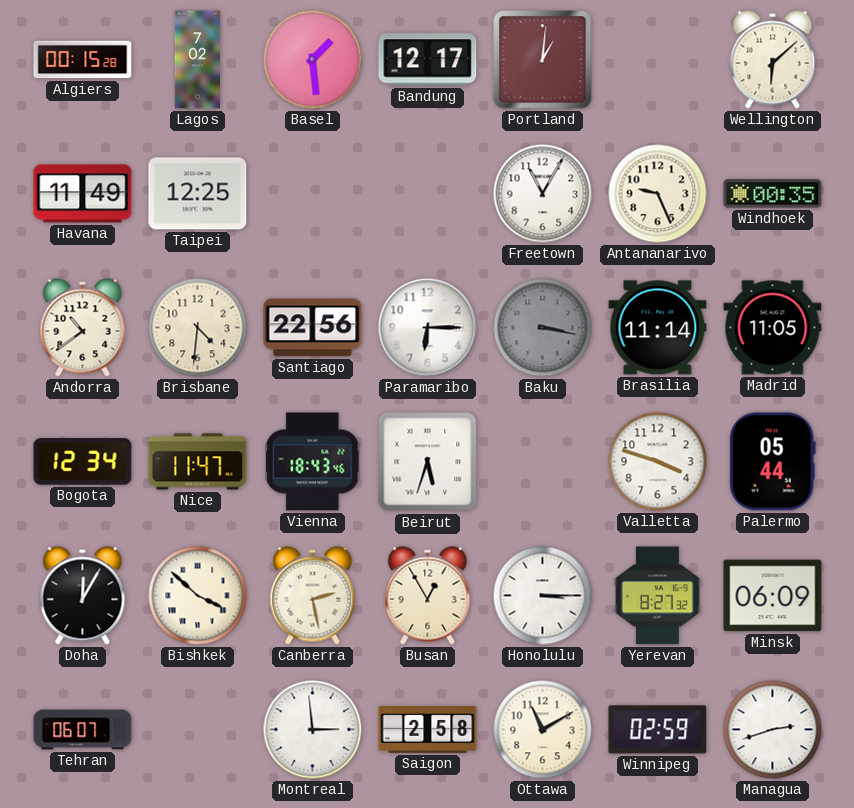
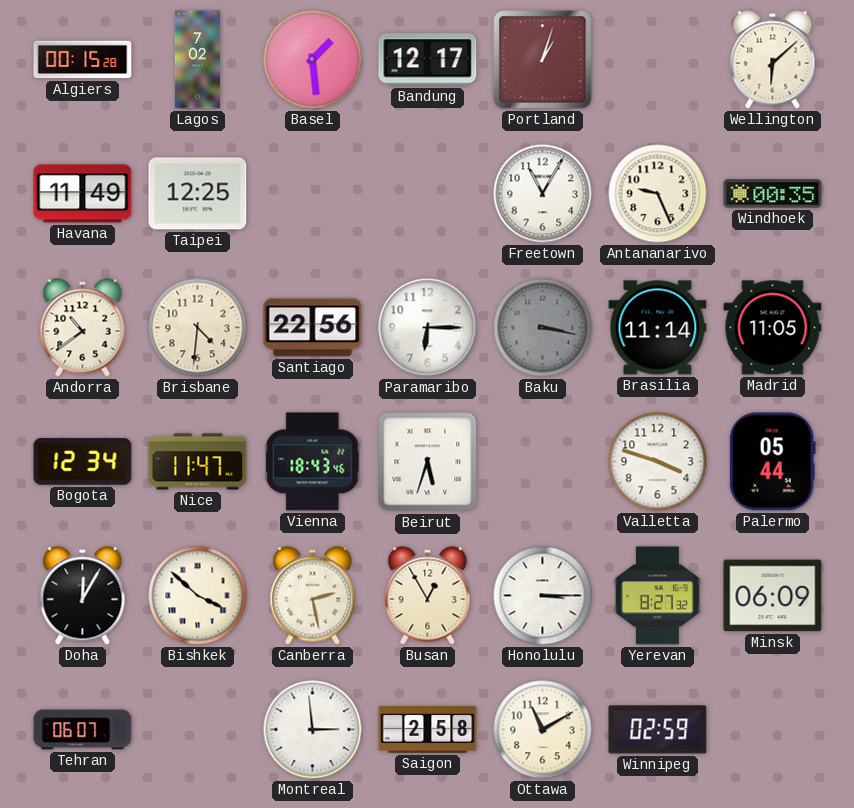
Portland: 1:01 -> 1:03
Managua: 2:42 -> none
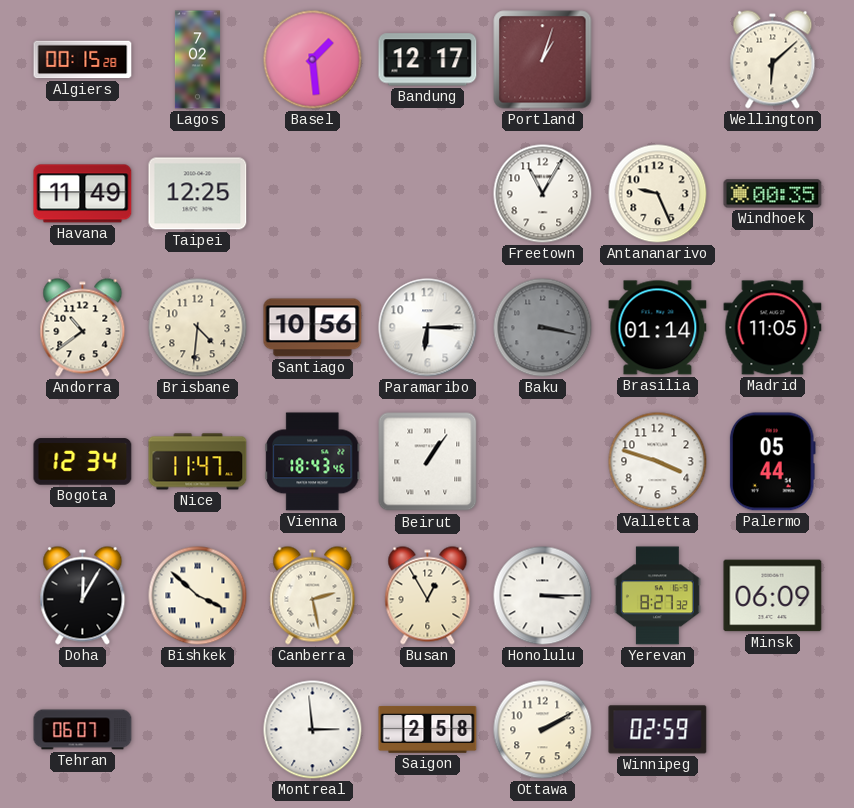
Santiago: 22:56 -> 10:56
Brasilia: 11:14 -> 01:14
Beirut: 5:33 -> 1:06
Ottawa: 11:10 -> 2:10
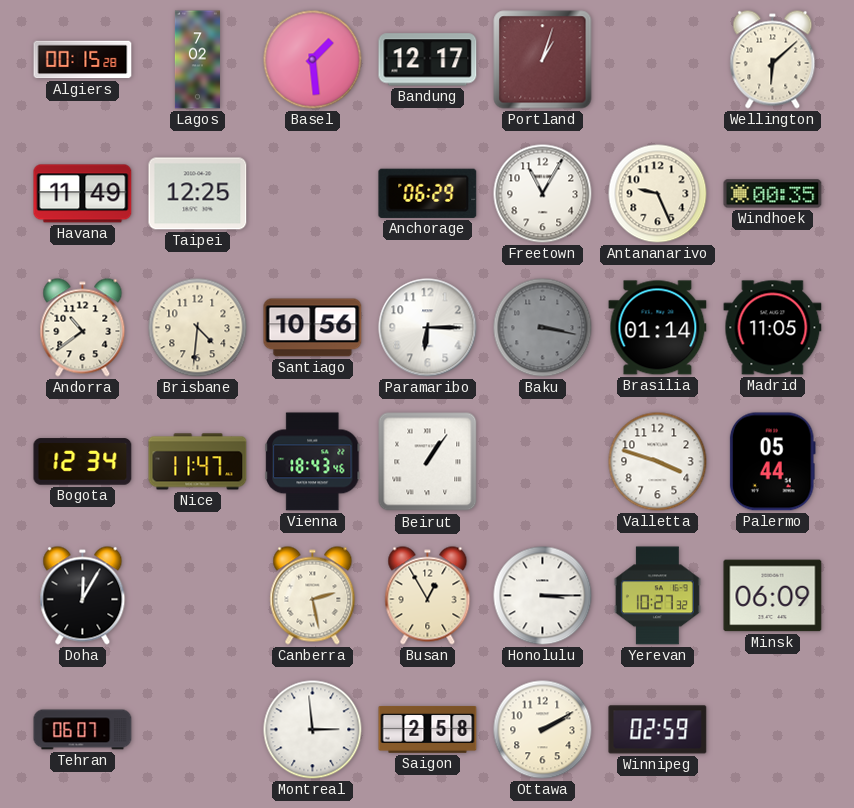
Anchorage: none -> 06:29
Bishkek: 3:52 -> none
Yerevan: 8:27 -> 10:27
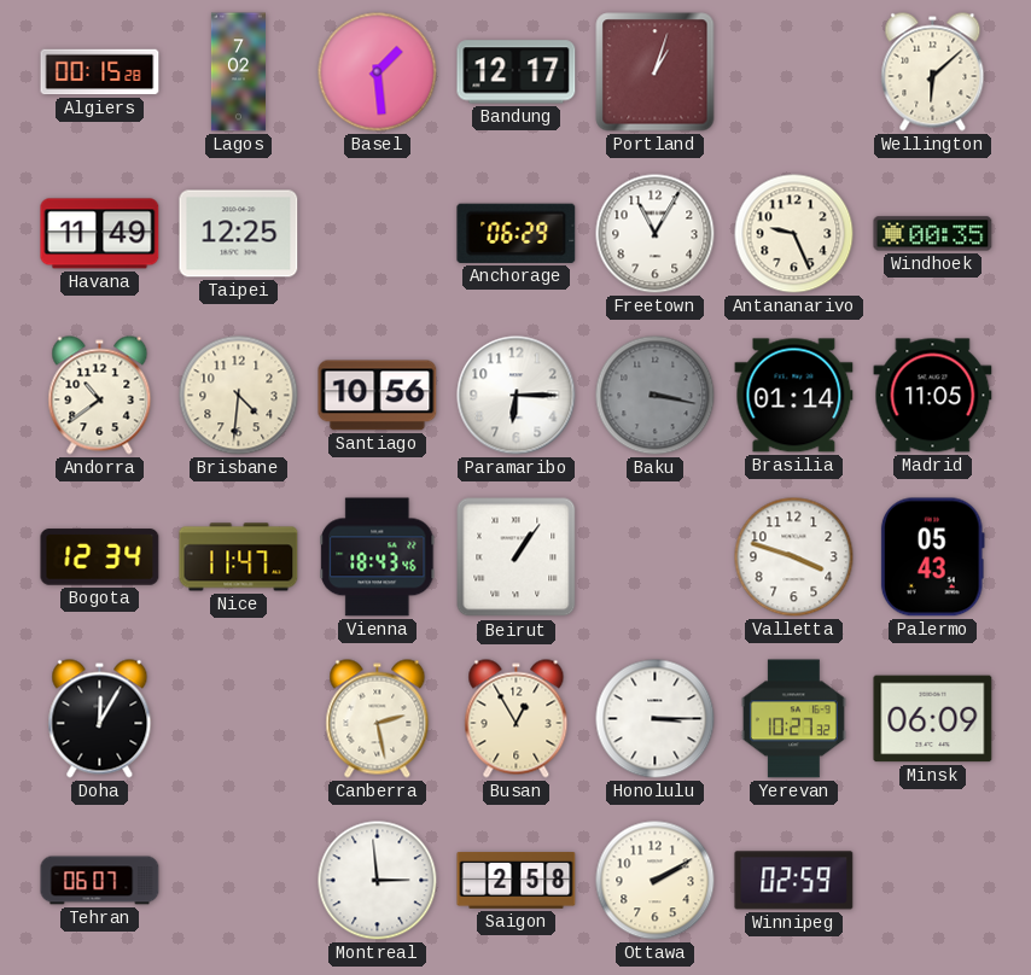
Palermo: 05:44 -> 05:43
